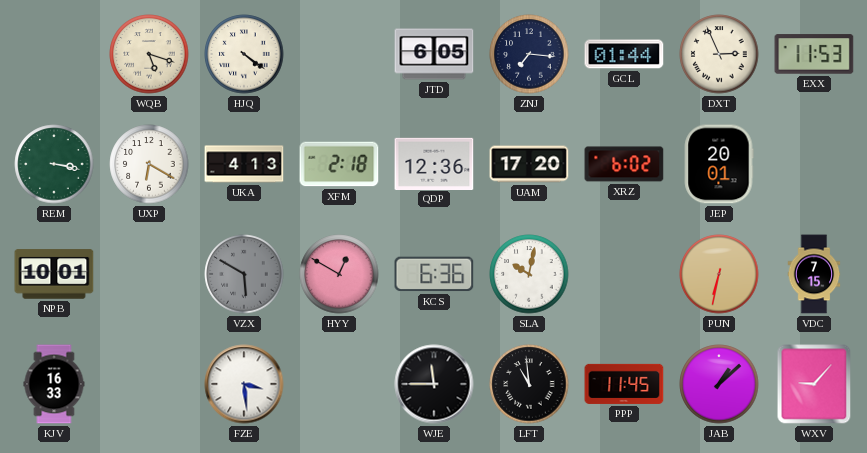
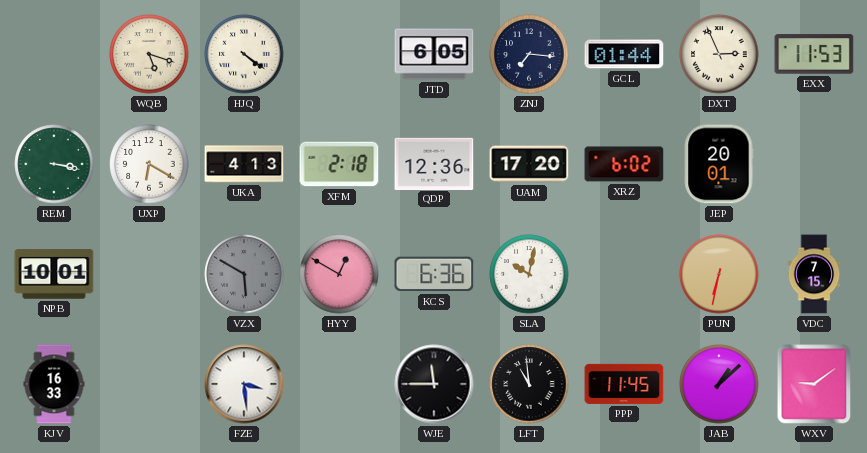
WXV: 9:07 -> 9:09
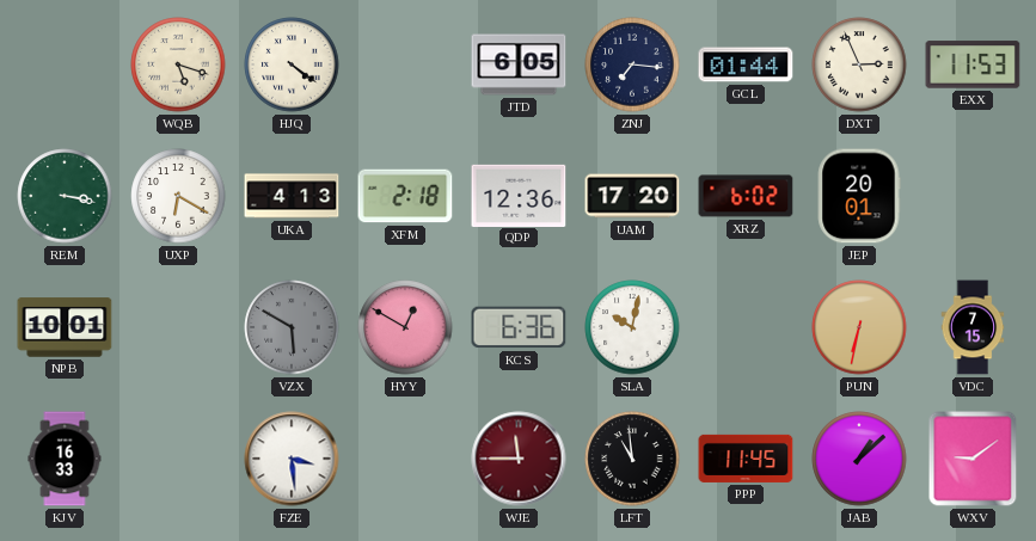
WJE dial: black -> burgundy
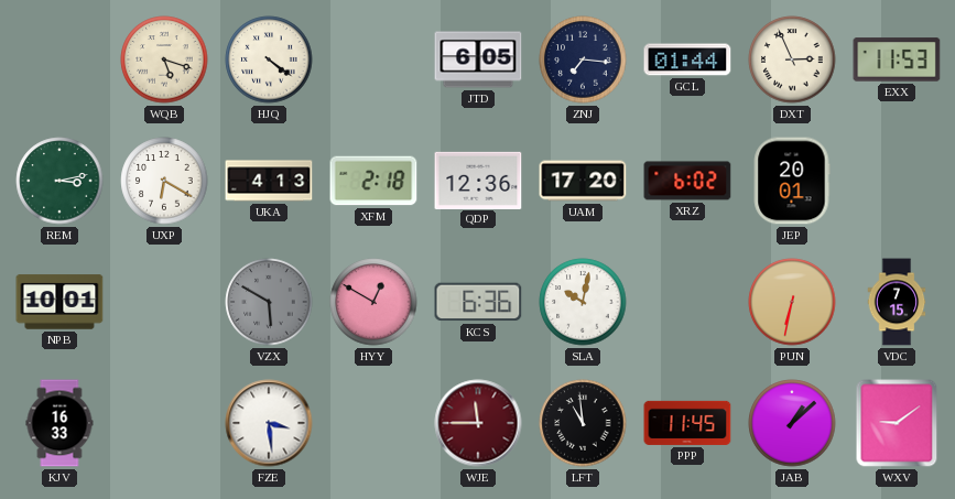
REM: 3:17 -> 3:13
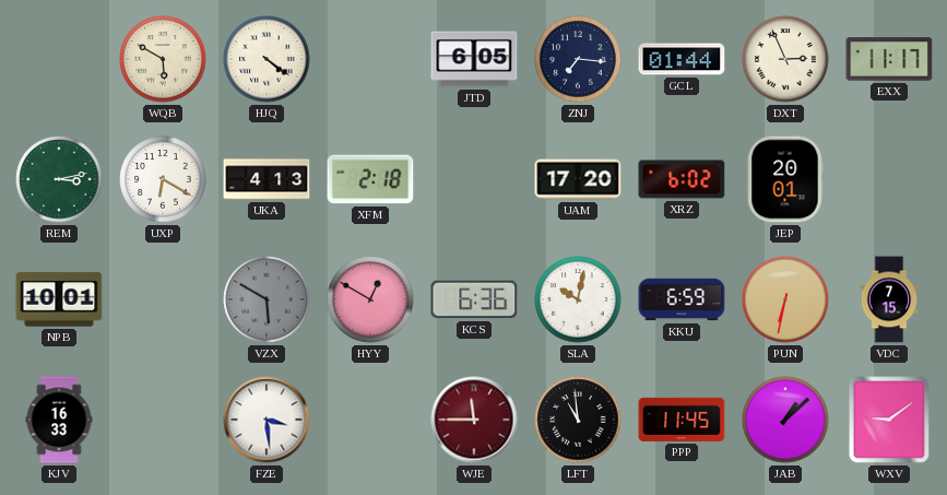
WQB: 5:18 -> 5:50
EXX: 11:53 -> 11:17
QDP: 12:36 -> none
KKU: none -> 6:59
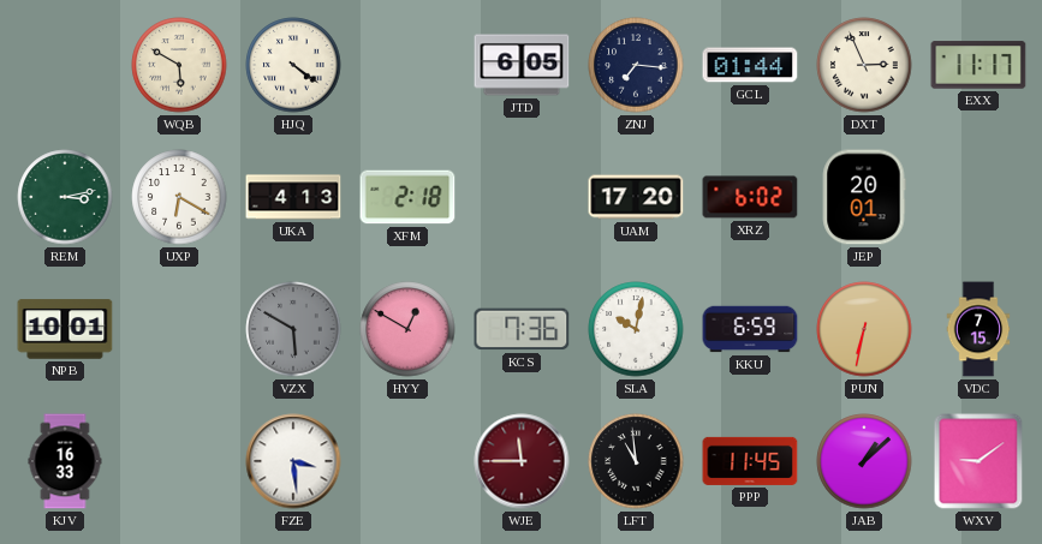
KCS: 6:36 -> 7:36
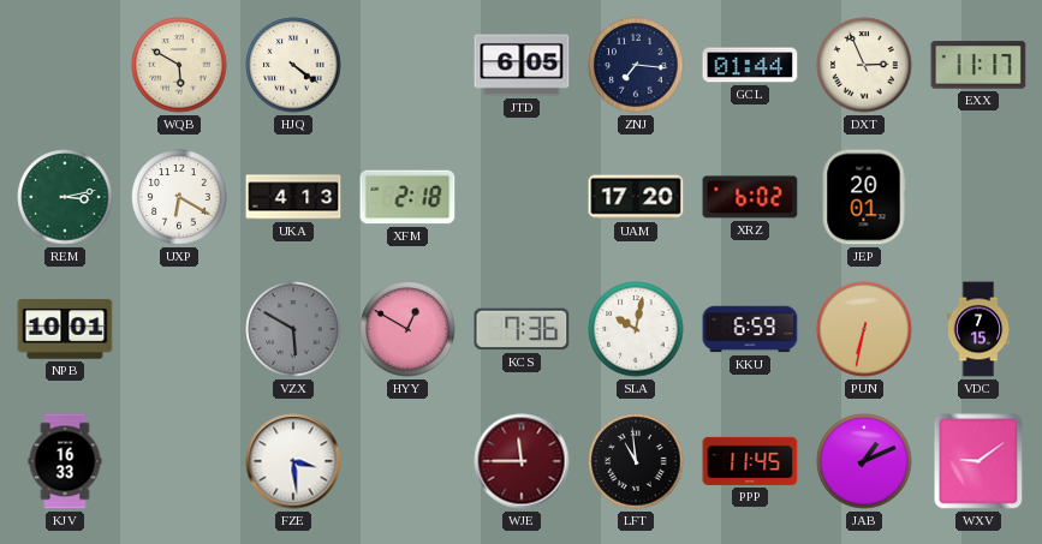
JAB: 1:08 -> 1:11
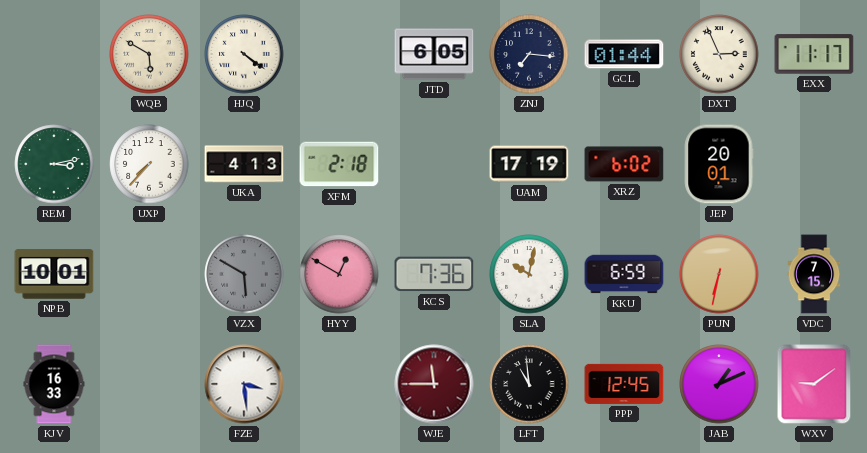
UXP: 6:20 -> 7:37
UAM: 17:20 -> 17:19
PPP: 11:45 -> 12:45
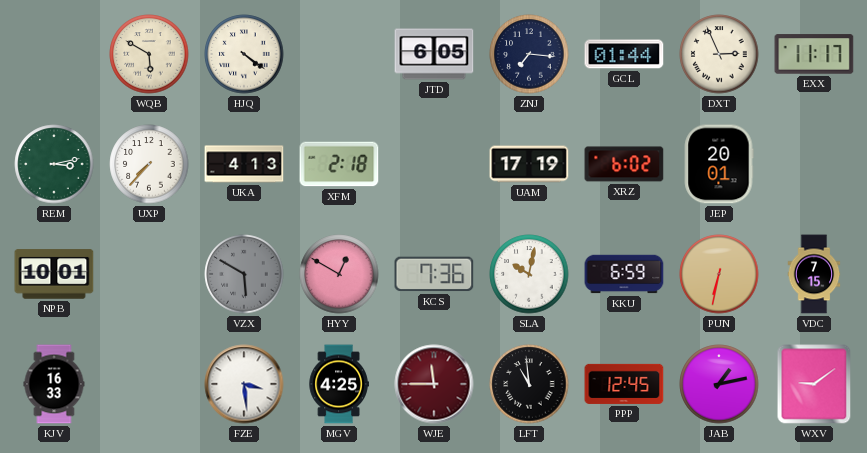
MGV: none -> 4:25
JAB: 1:11 -> 1:13
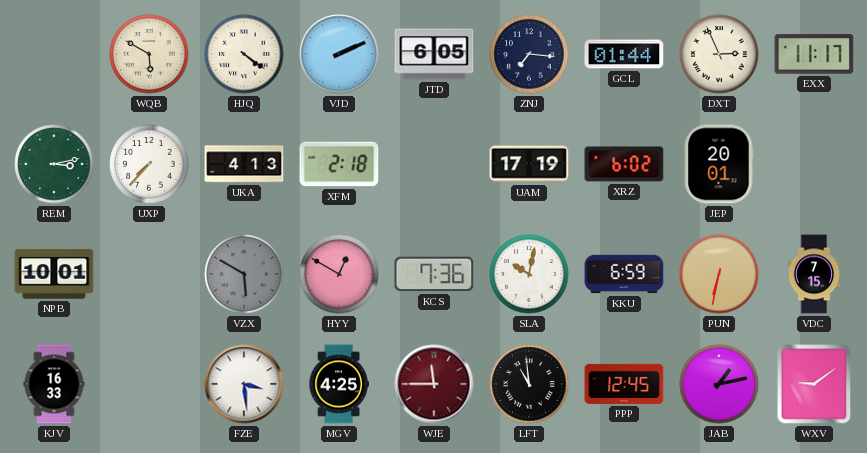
VJD: none -> 2:11
